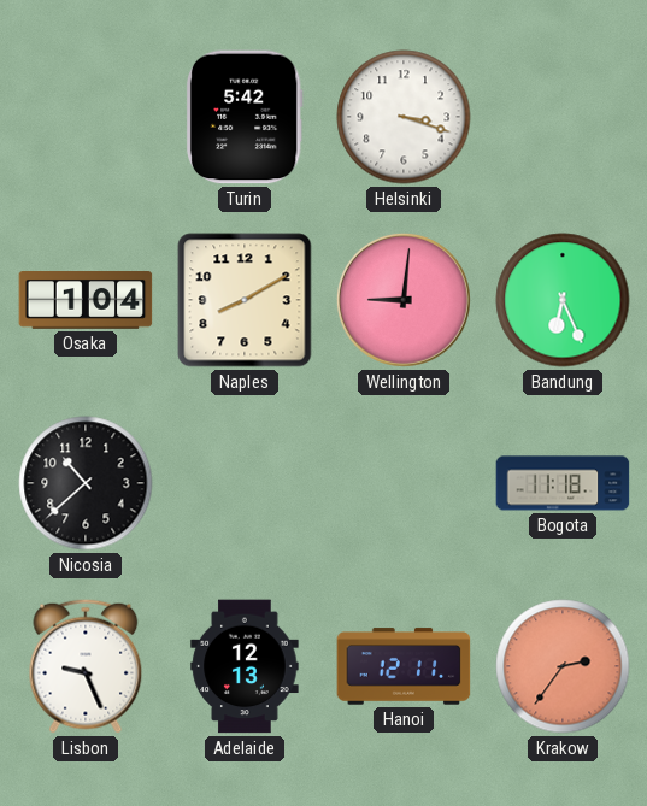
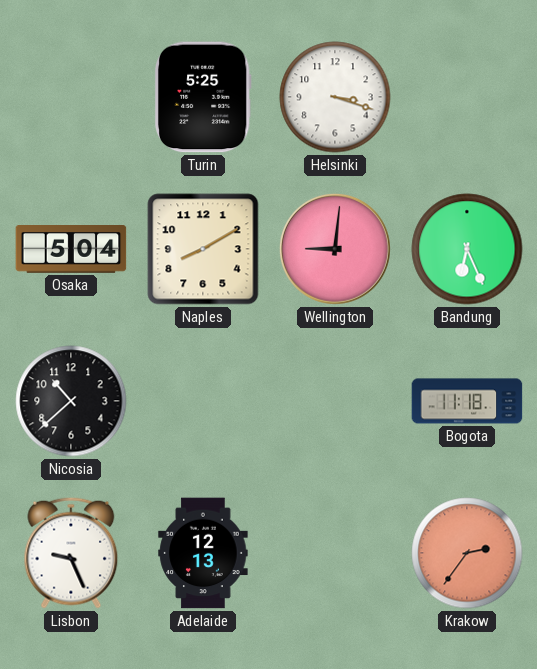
Turin: 5:42 -> 5:25
Osaka: 1:04 -> 5:04
Hanoi: 12:11 -> none
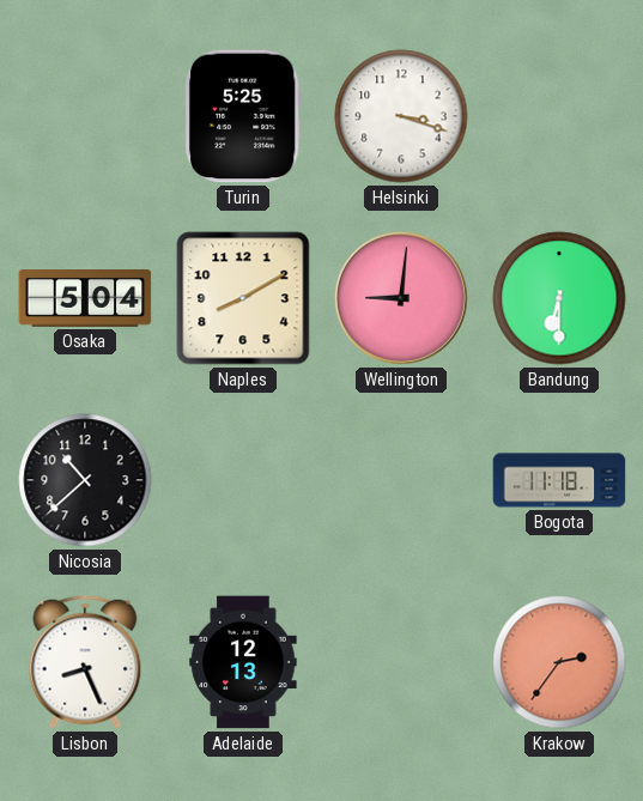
Bandung: 6:26 -> 6:30
Lisbon: 9:26 -> 8:26
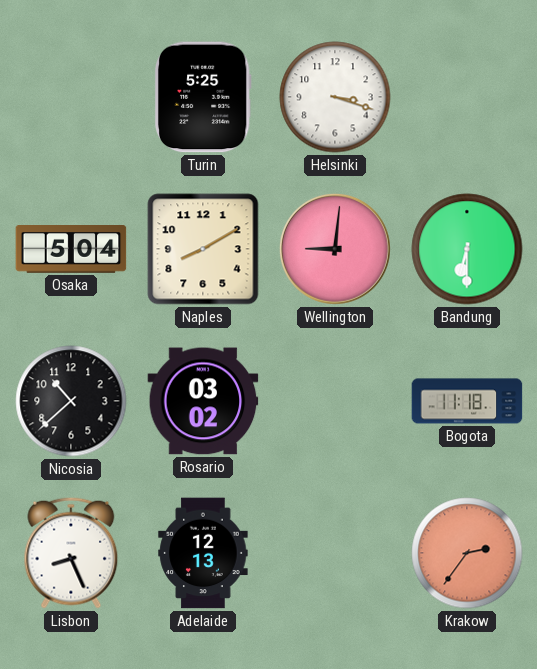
Rosario: none -> 03:02
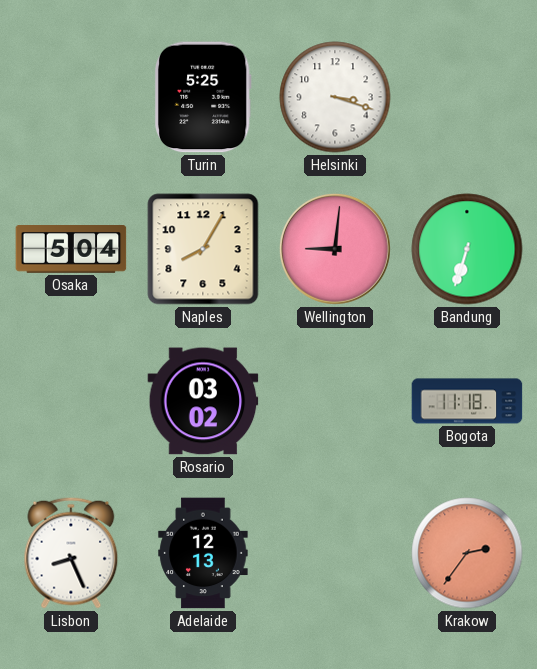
Naples: 8:10 -> 8:05
Bandung: 6:30 -> 6:33
Nicosia: 10:38 -> none
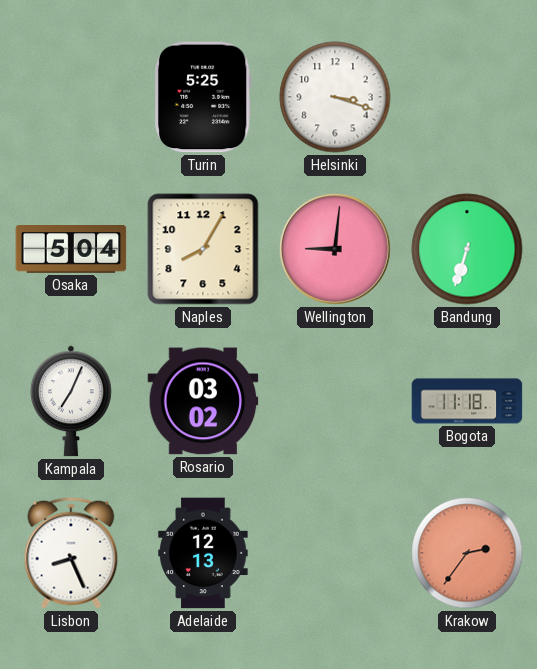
Kampala: none -> 7:04
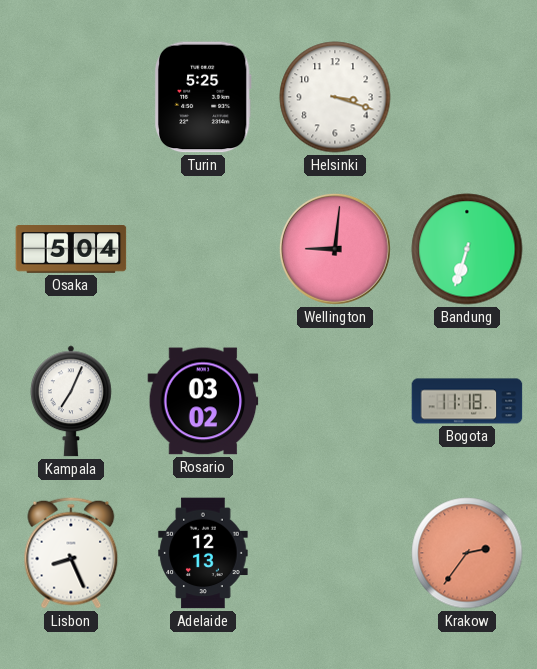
Naples: 8:05 -> none
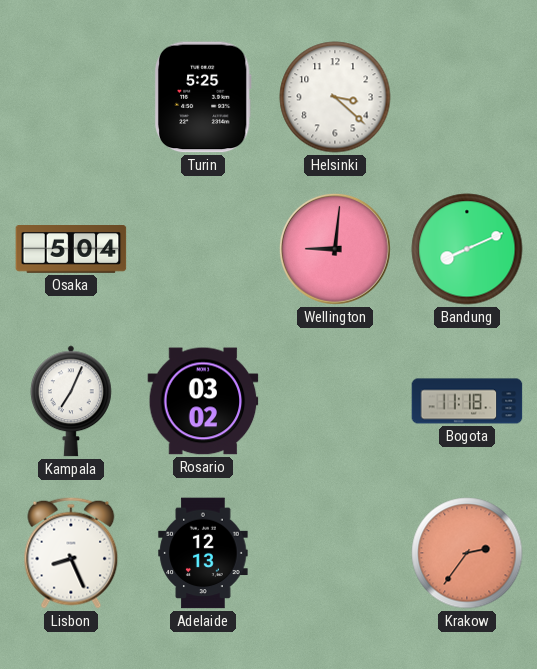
Helsinki: 3:18 -> 3:22
Bandung: 6:33 -> 8:11
